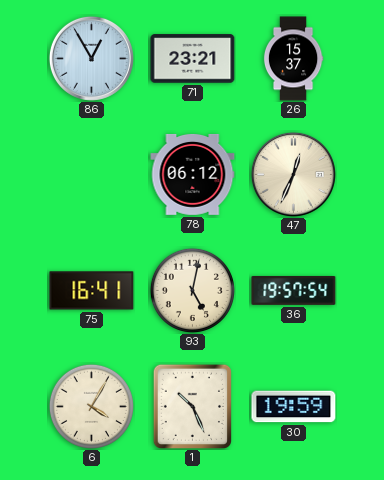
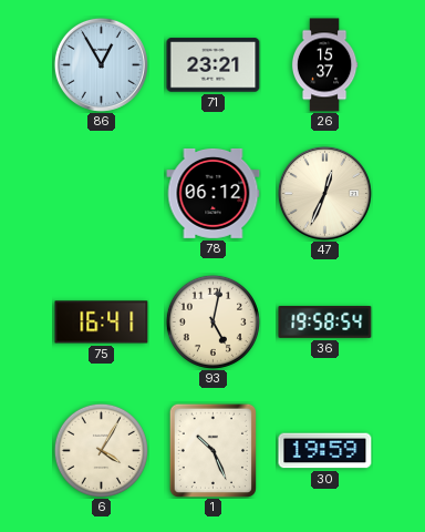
36: 19:57 -> 19:58
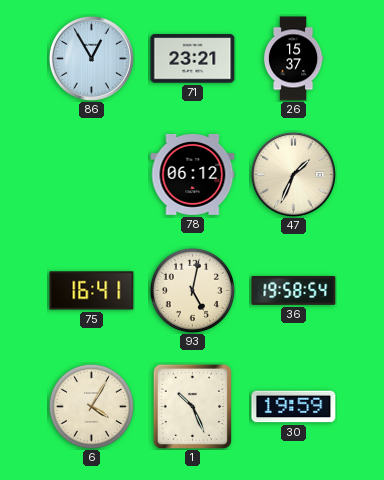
47: 12:34 -> 1:34
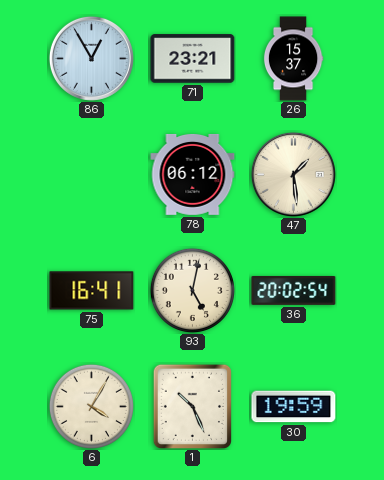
47: 1:34 -> 1:29
36: 19:58 -> 20:02
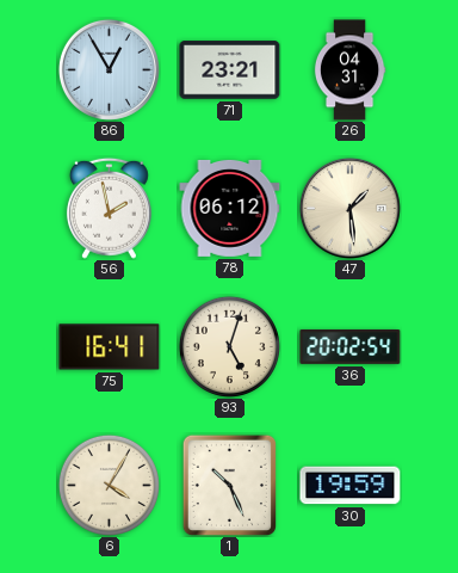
26: 15:37 -> 04:31
56: none -> 1:58
93: 5:02 -> 5:03
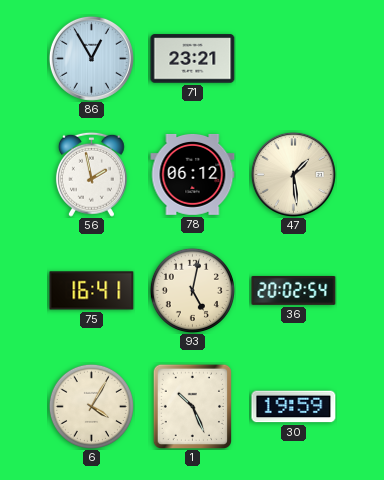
26: 04:31 -> none
93: 5:03 -> 5:02
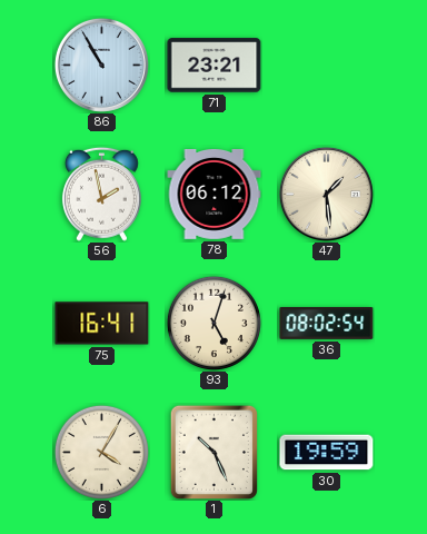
86: 12:55 -> 10:55
93: 5:02 -> 5:03
36: 20:02 -> 08:02
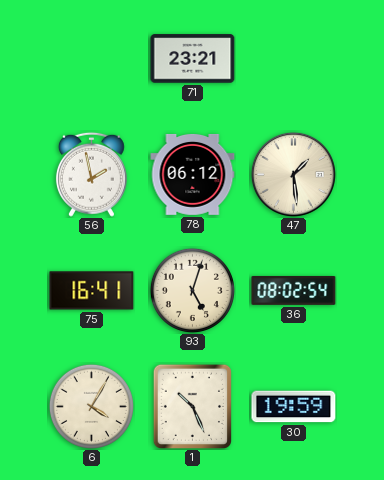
86: 10:55 -> none
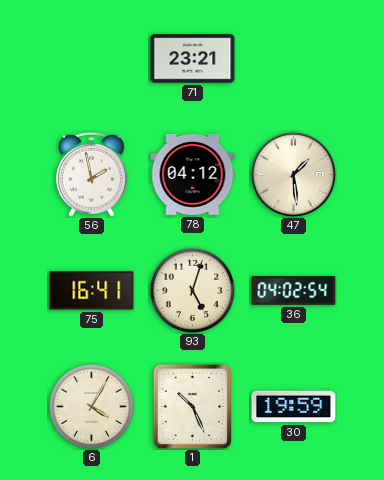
78: 06:12 -> 04:12
36: 08:02 -> 04:02
